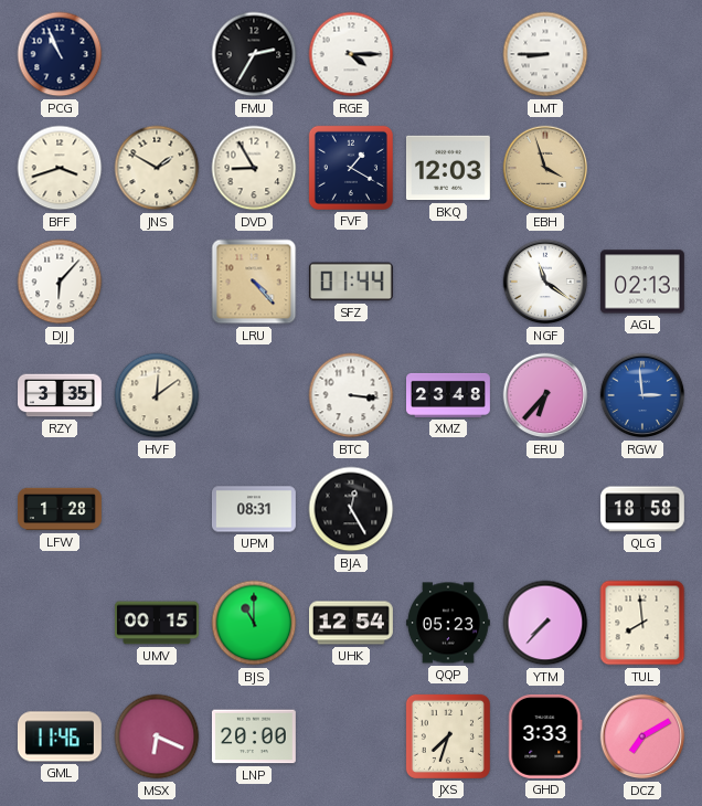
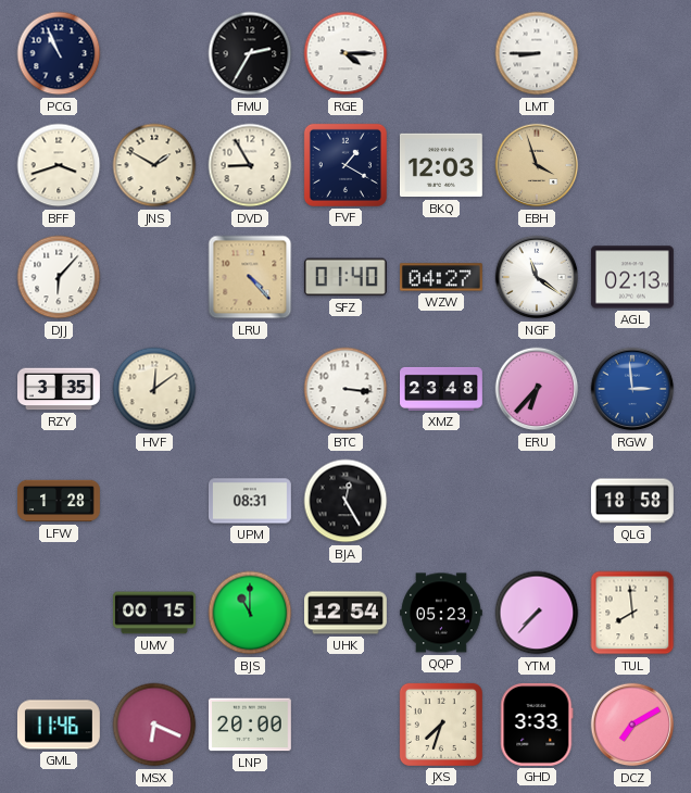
SFZ: 01:44 -> 01:40
WZW: none -> 04:27
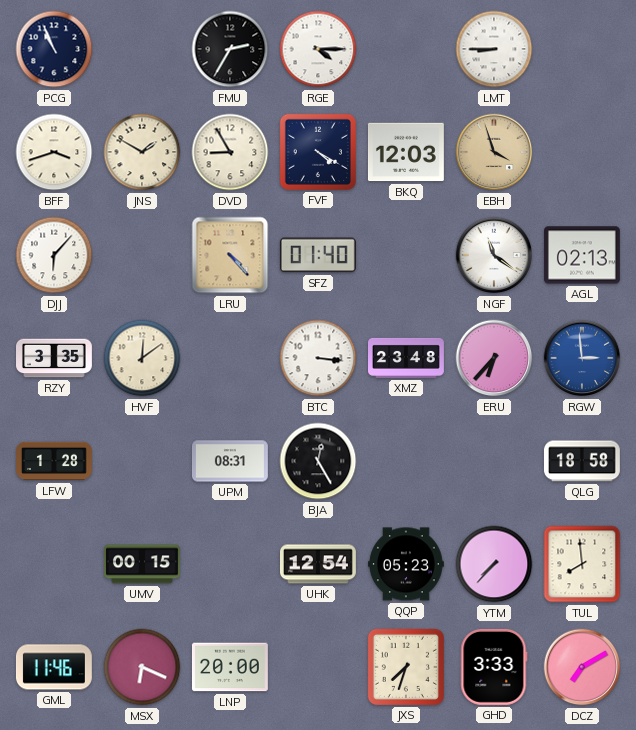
FVF: 1:20 -> 4:20
WZW: 04:27 -> none
BJS: 11:00 -> none
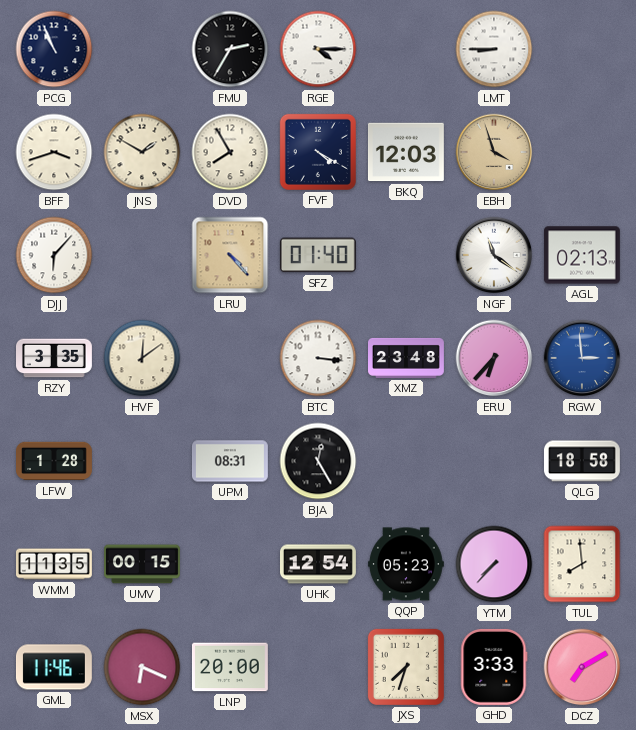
DVD: 8:55 -> 7:55
WMM: none -> 11:35
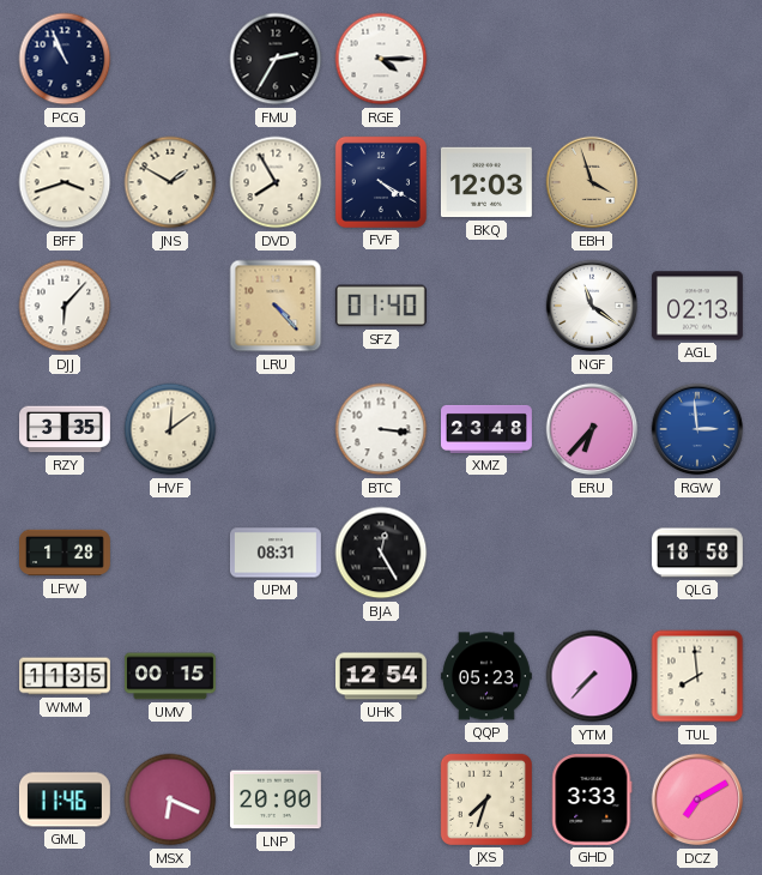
LMT: 8:45 -> none
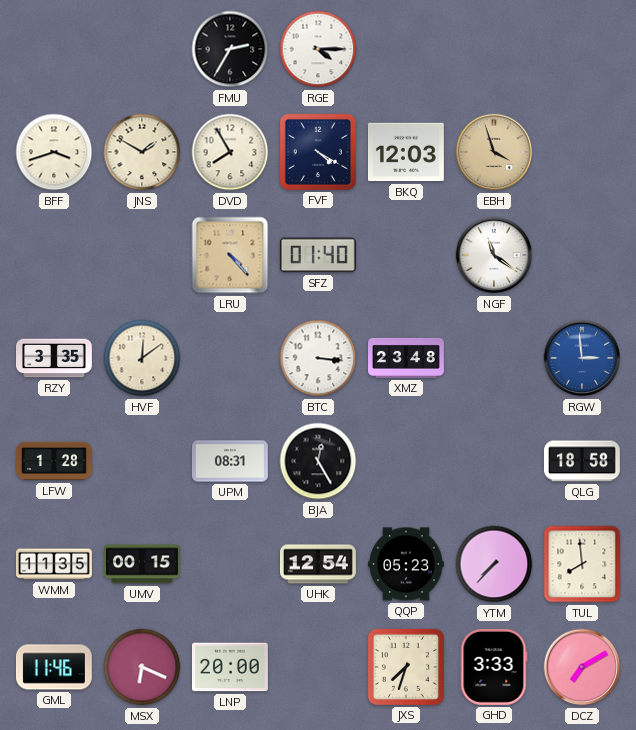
PCG: 10:56 -> none
DJJ: 6:07 -> none
AGL: 02:13 -> none
ERU: 6:37 -> none
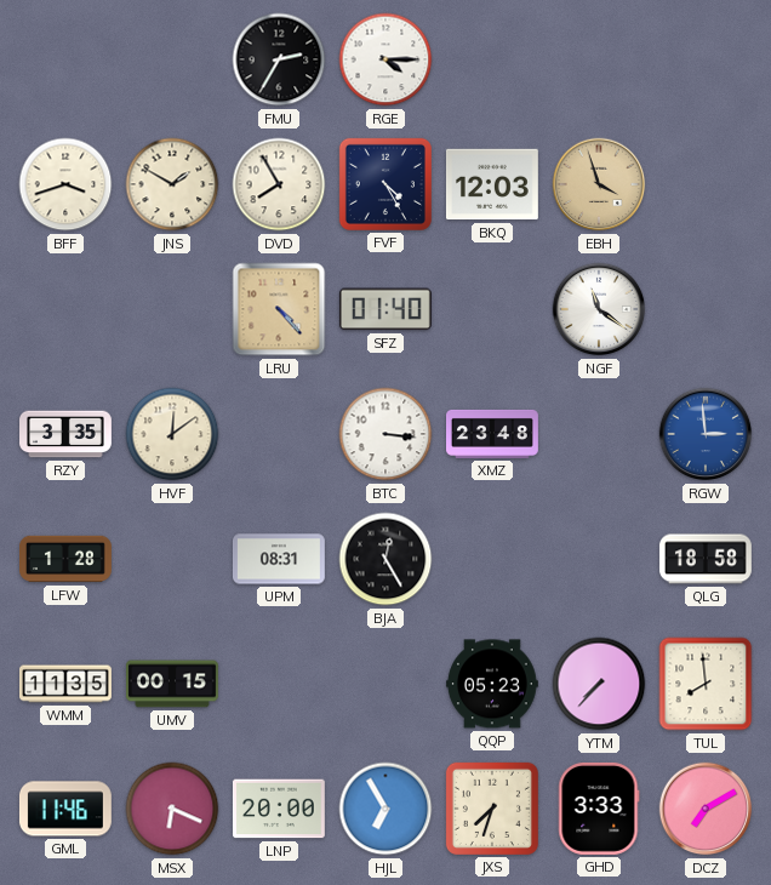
FVF: 4:20 -> 4:25
UHK: 12:54 -> none
HJL: none -> 6:55
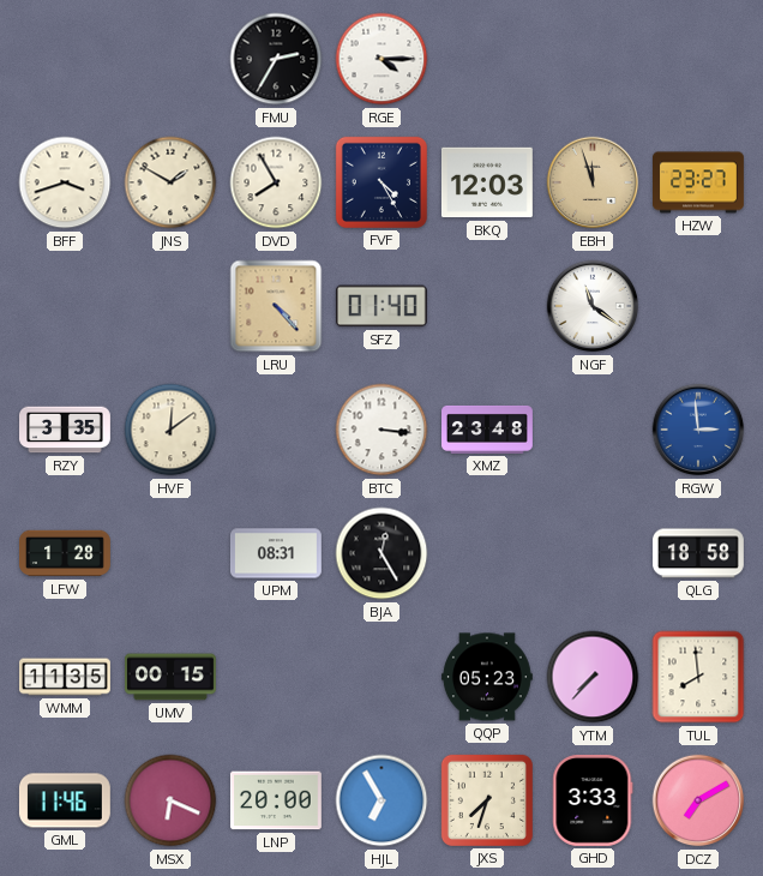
EBH: 3:57 -> 11:57
HZW: none -> 23:27
